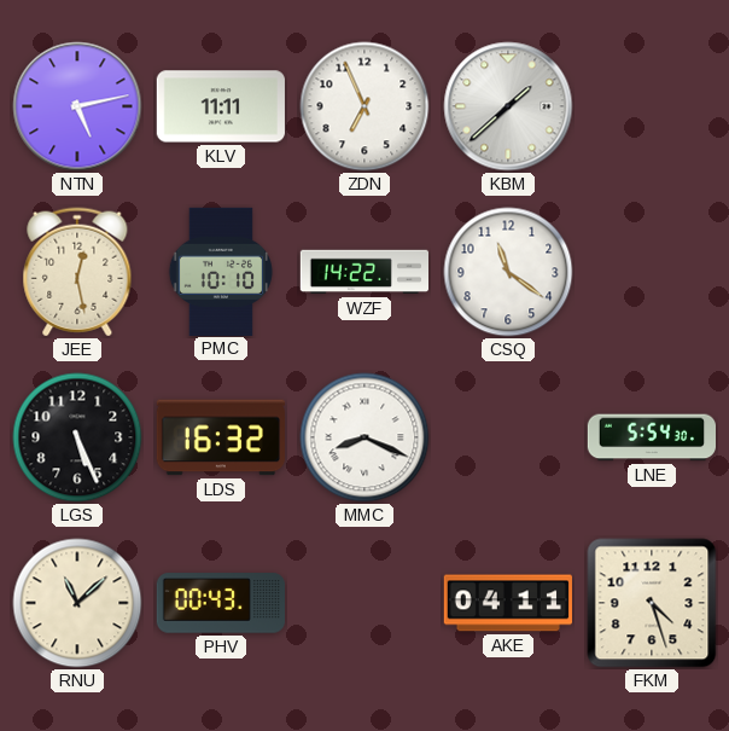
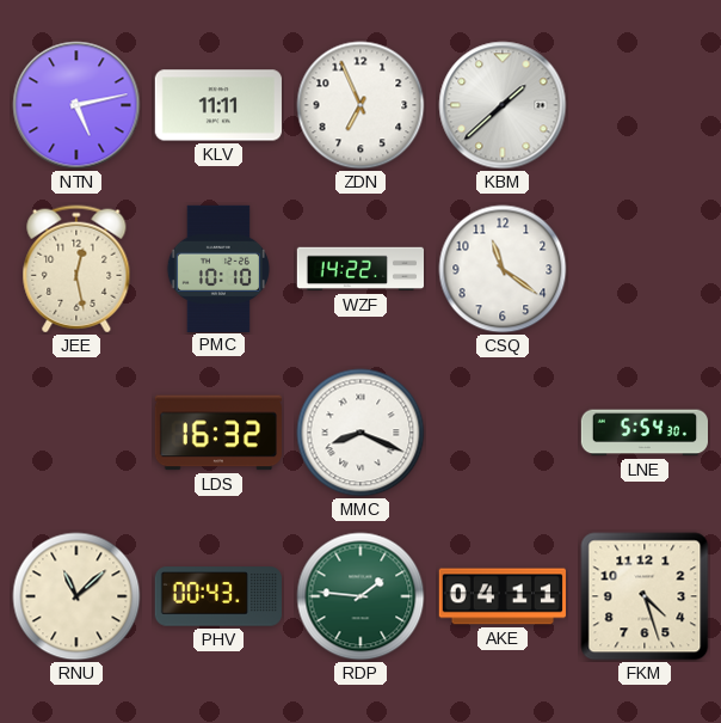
LGS: 5:26 -> none
RDP: none -> 1:46
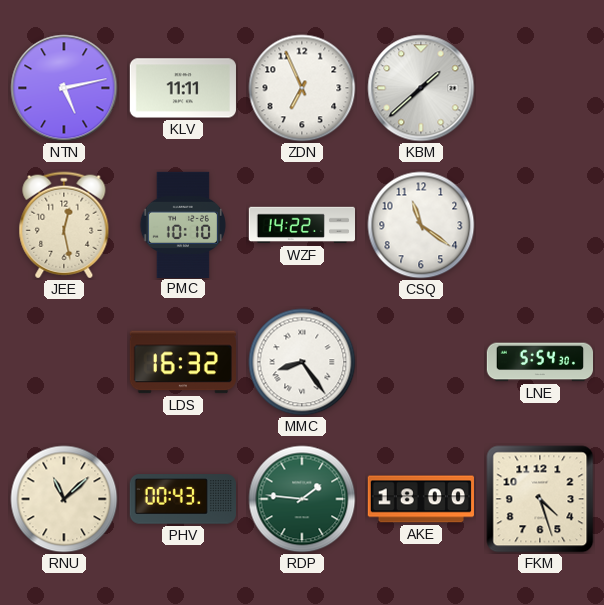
MMC: 8:19 -> 8:24
AKE: 04:11 -> 18:00
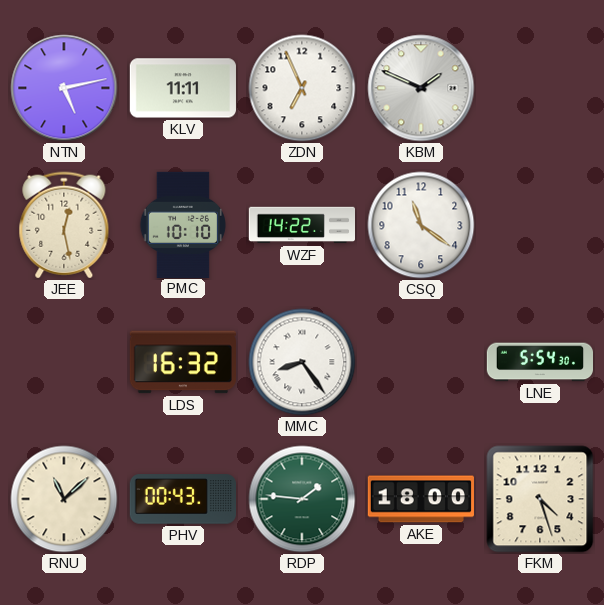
KBM: 1:38 -> 1:49
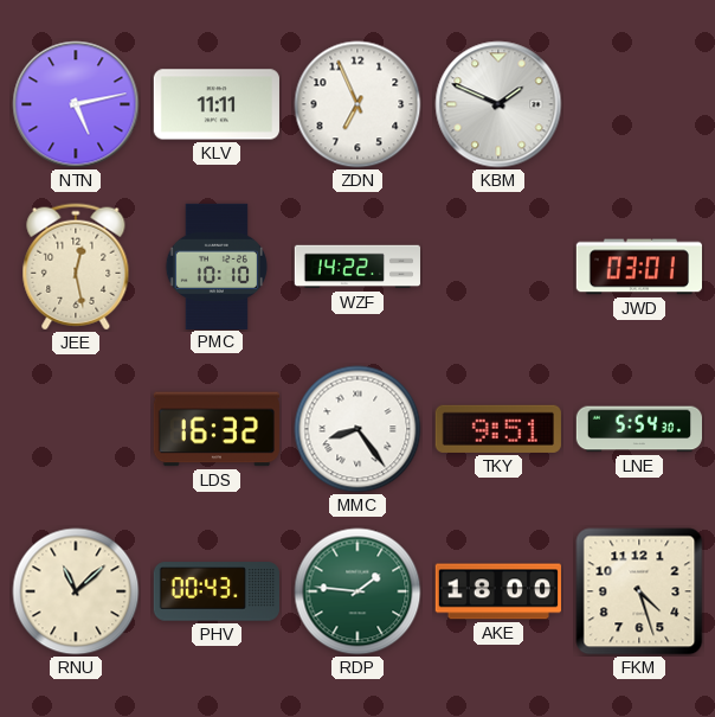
CSQ: 11:21 -> none
JWD: none -> 03:01
TKY: none -> 9:51
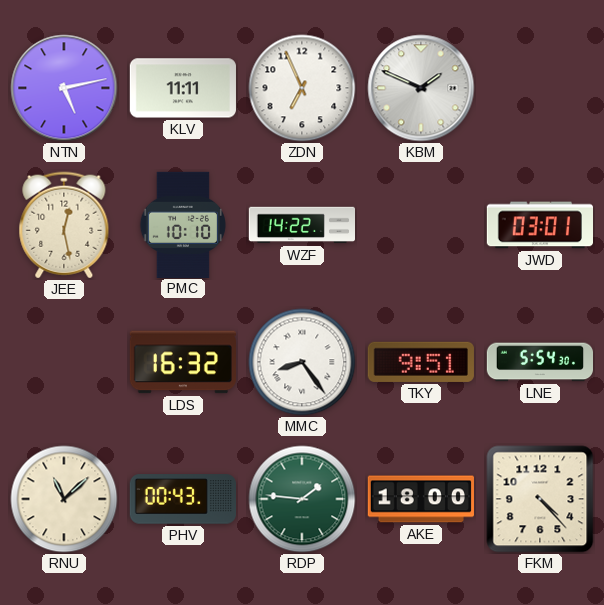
FKM: 4:27 -> 4:23
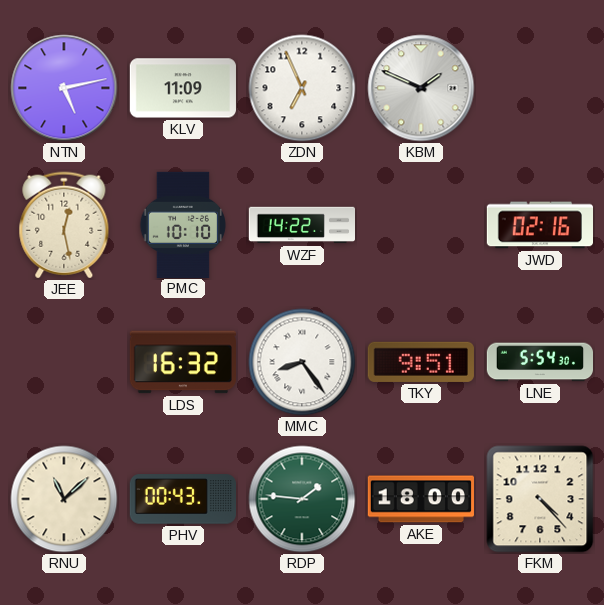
KLV: 11:11 -> 11:09
JWD: 03:01 -> 02:16
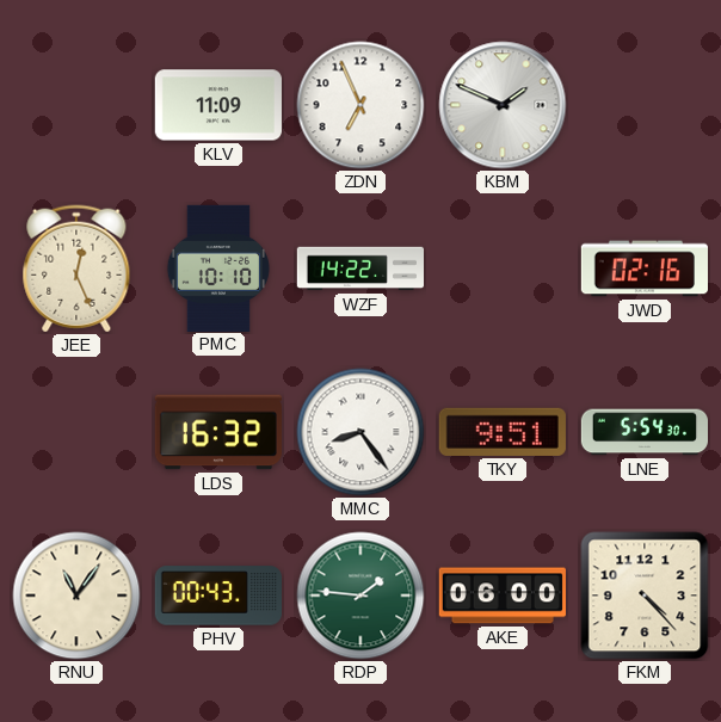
NTN: 5:13 -> none
JEE: 12:28 -> 12:26
RNU: 11:08 -> 11:06
AKE: 18:00 -> 06:00
